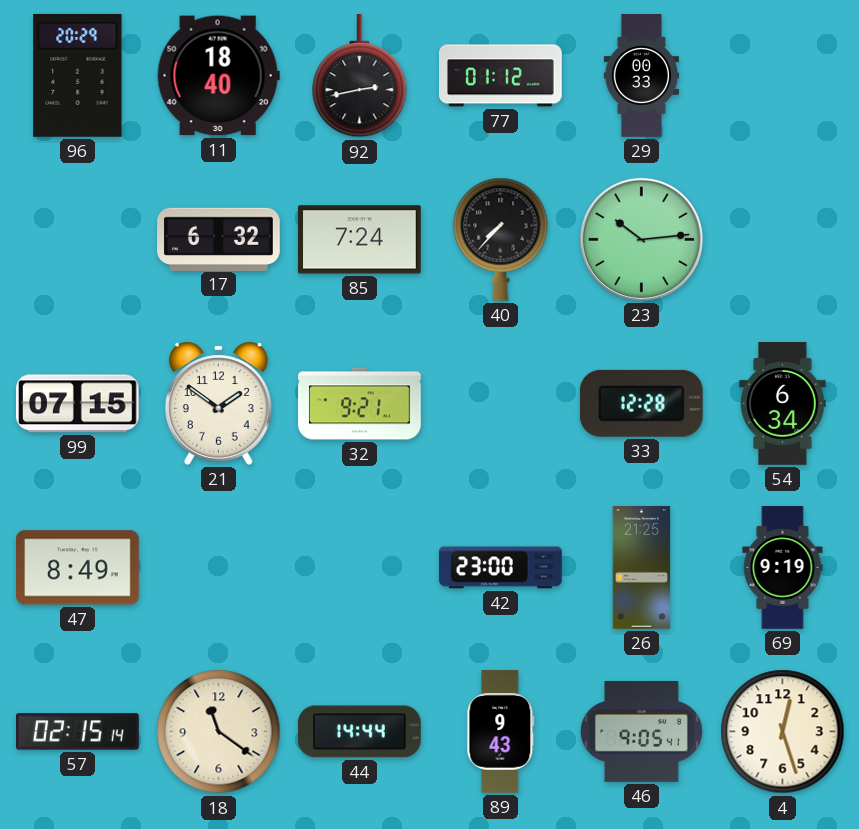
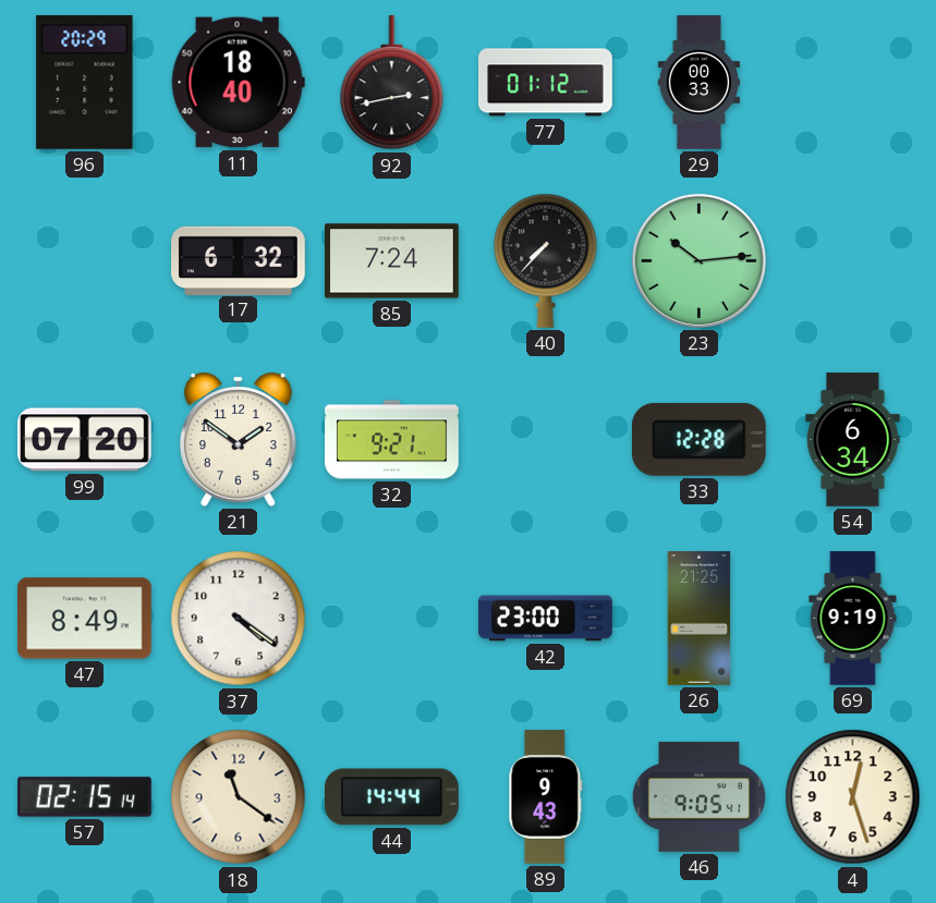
99: 07:15 -> 07:20
37: none -> 4:21
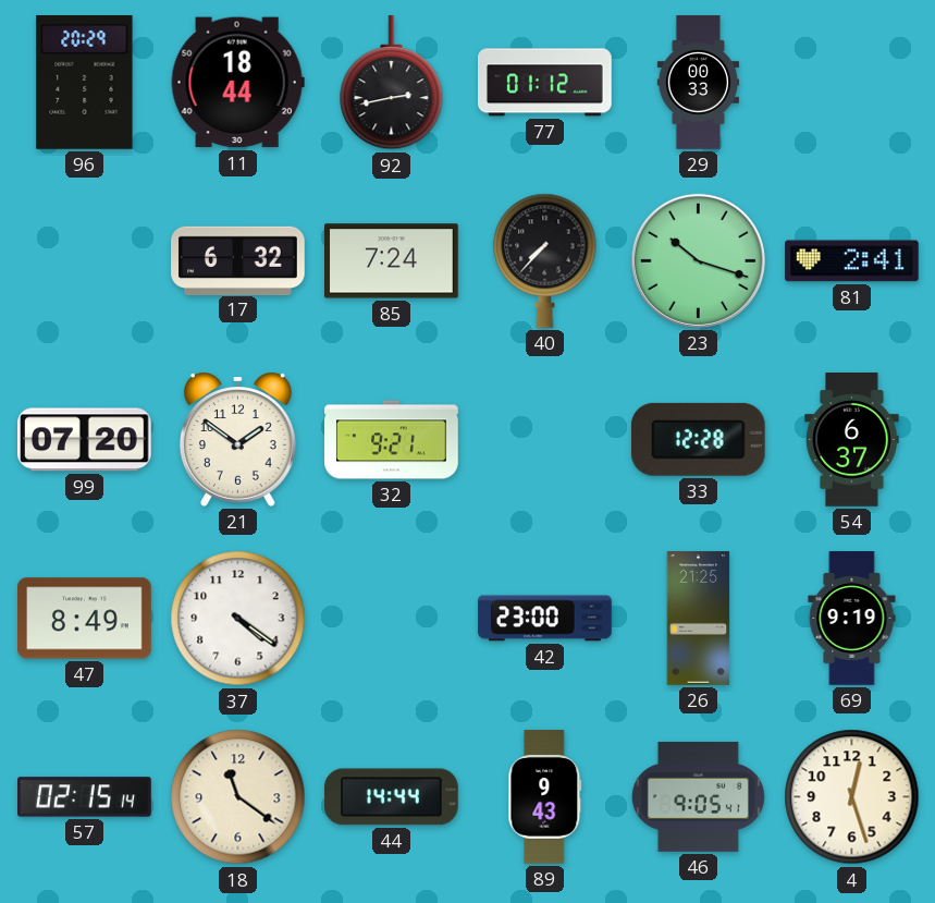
11: 18:40 -> 18:44
23: 10:14 -> 10:18
81: none -> 2:41
54: 6:34 -> 6:37
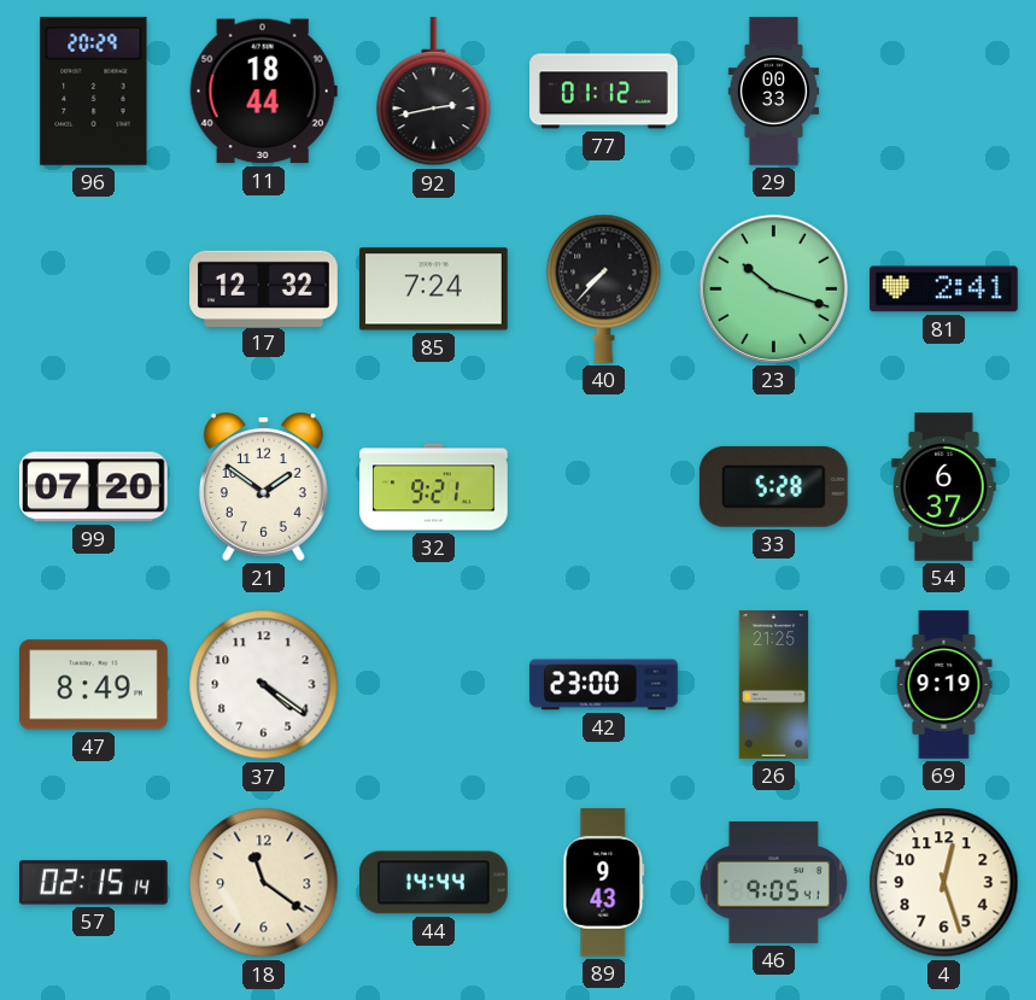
17: 6:32 -> 12:32
33: 12:28 -> 5:28
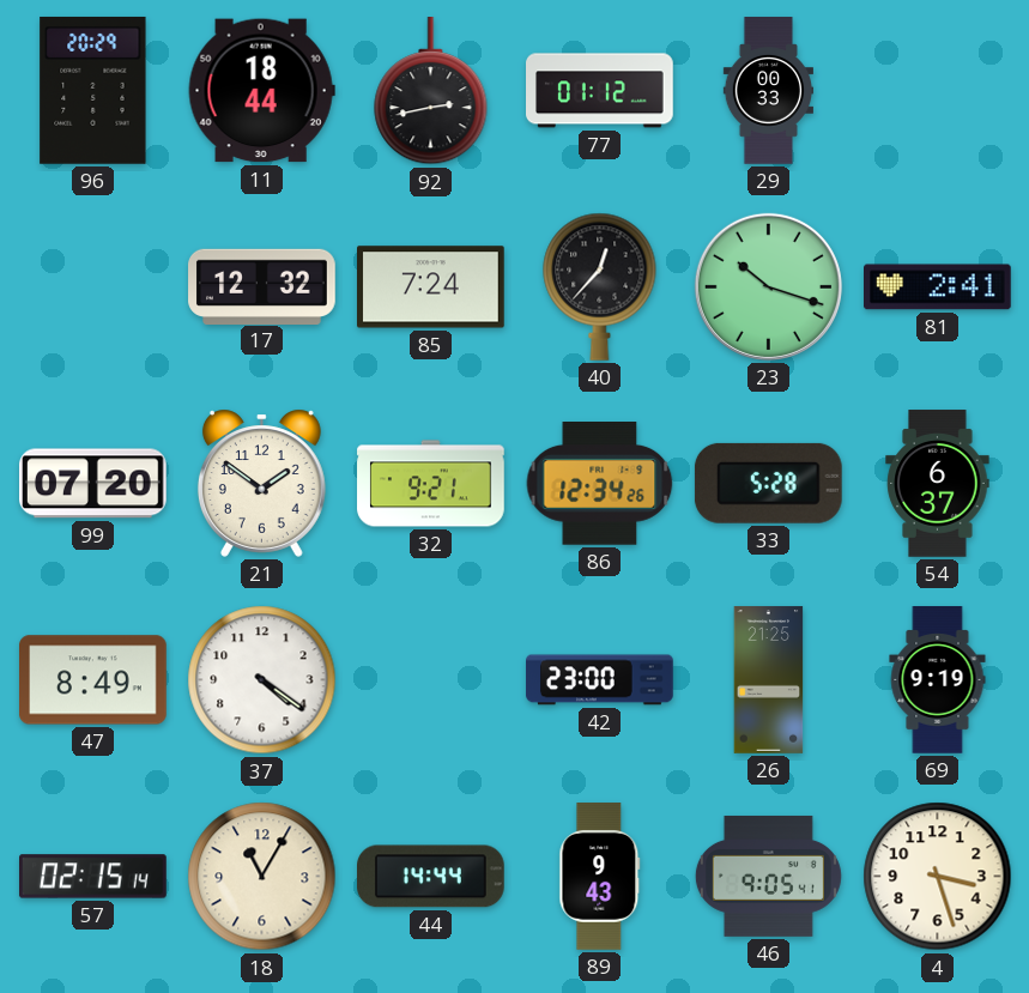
40: 7:37 -> 12:37
86: none -> 12:34
18: 11:21 -> 11:05
4: 12:27 -> 3:27
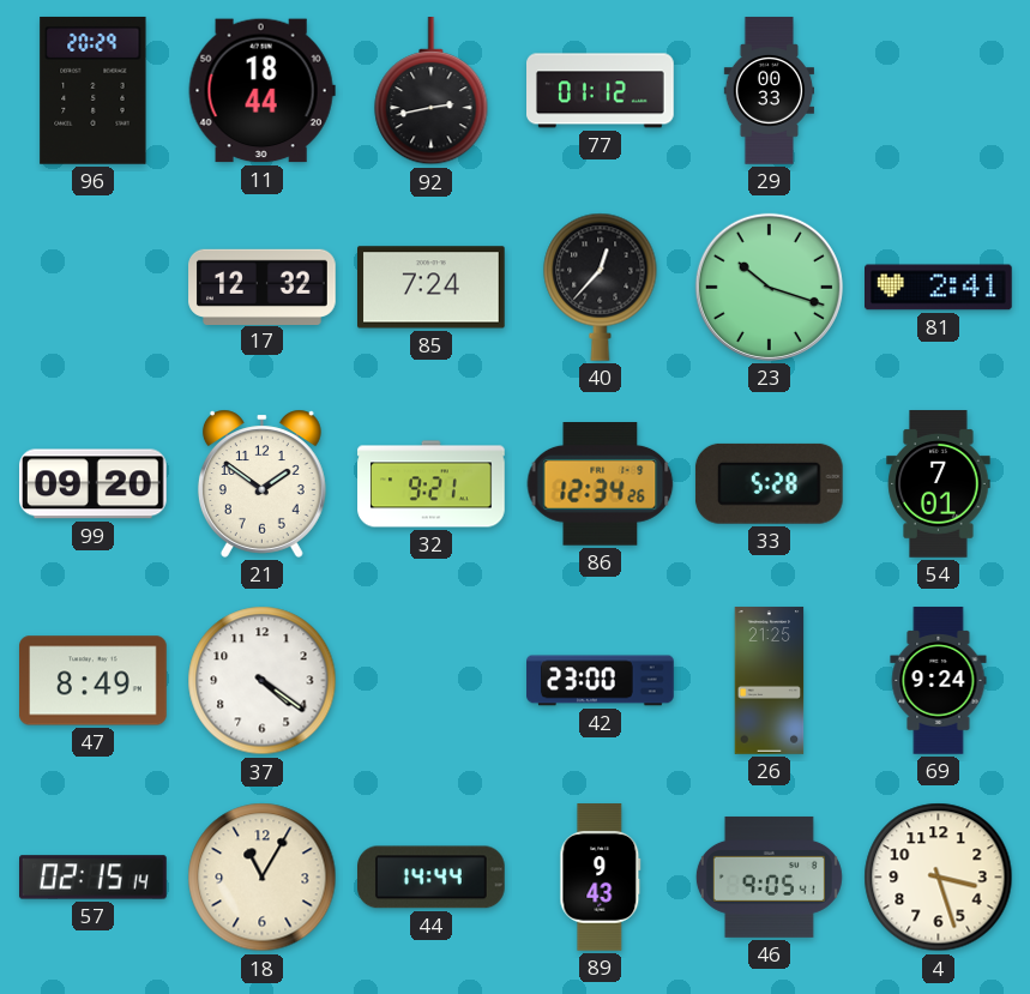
99: 07:20 -> 09:20
54: 6:37 -> 7:01
69: 9:19 -> 9:24
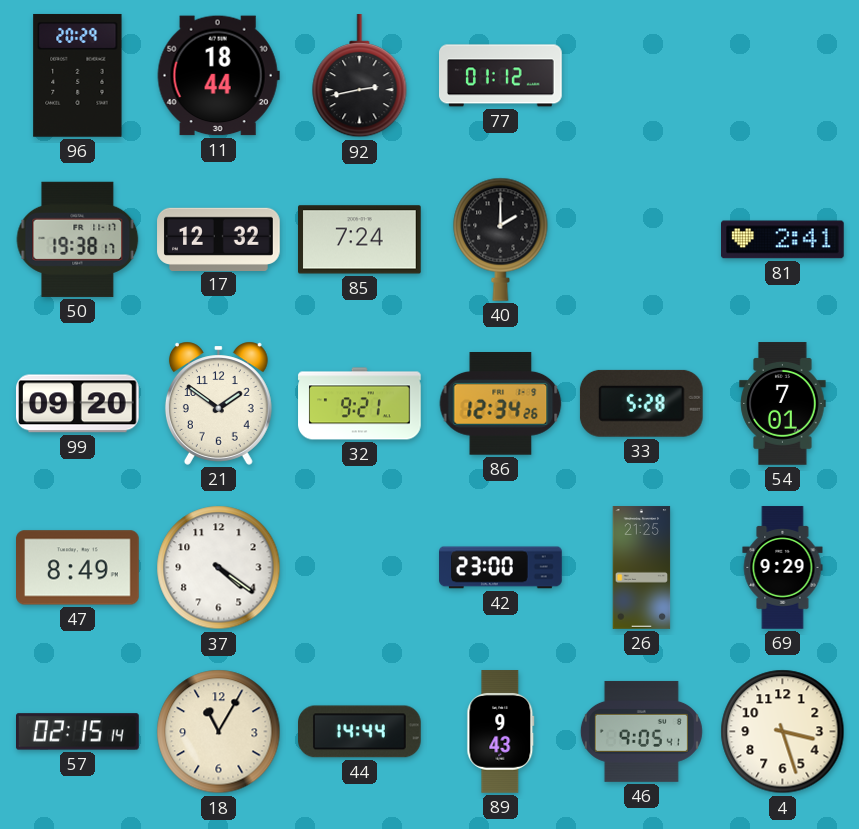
29: 00:33 -> none
50: none -> 19:38
40: 12:37 -> 2:00
23: 10:18 -> none
69: 9:24 -> 9:29
